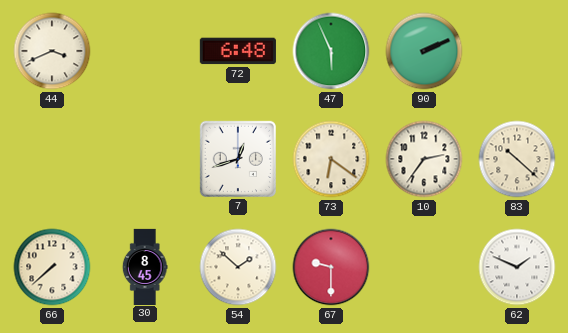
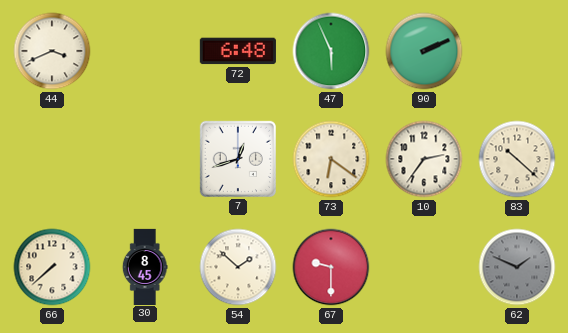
62 dial: white -> grey
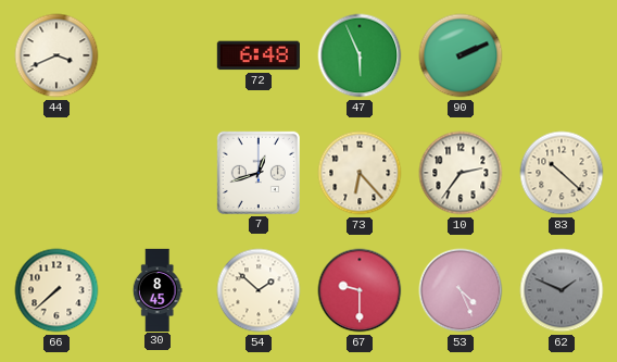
73: 6:21 -> 6:23
53: none -> 4:26
